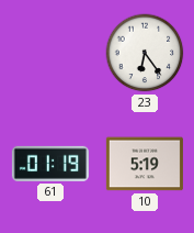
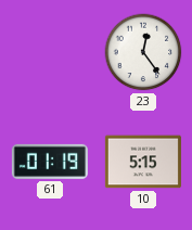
23: 6:24 -> 12:24
10: 5:19 -> 5:15
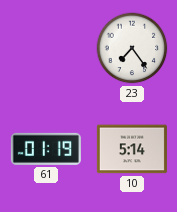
23: 12:24 -> 7:24
10: 5:15 -> 5:14
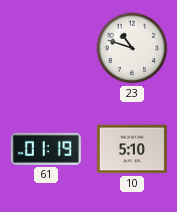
23: 7:24 -> 10:48
10: 5:14 -> 5:10
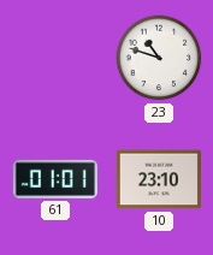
61: 01:19 -> 01:01
10: 5:10 -> 23:10
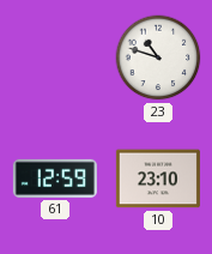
61: 01:01 -> 12:59
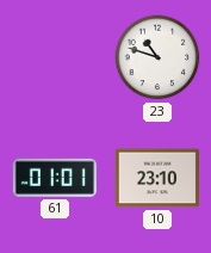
61: 12:59 -> 01:01
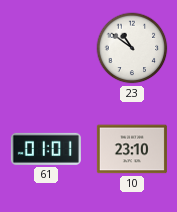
23: 10:48 -> 10:51
